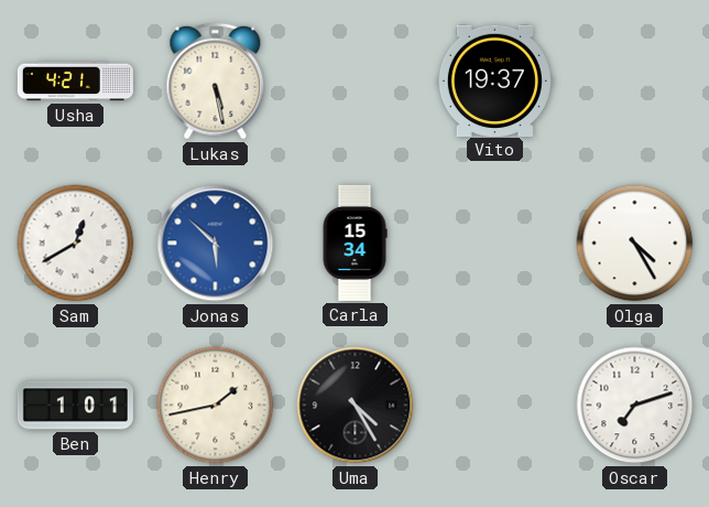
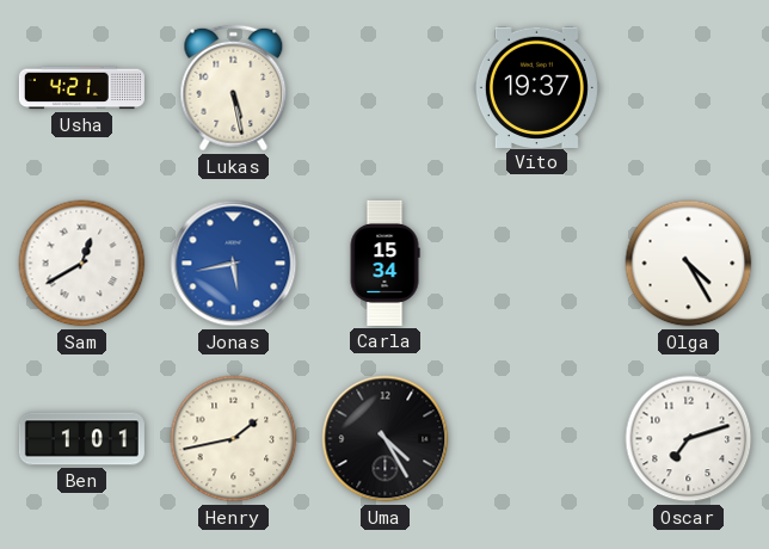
Jonas: 5:52 -> 5:43
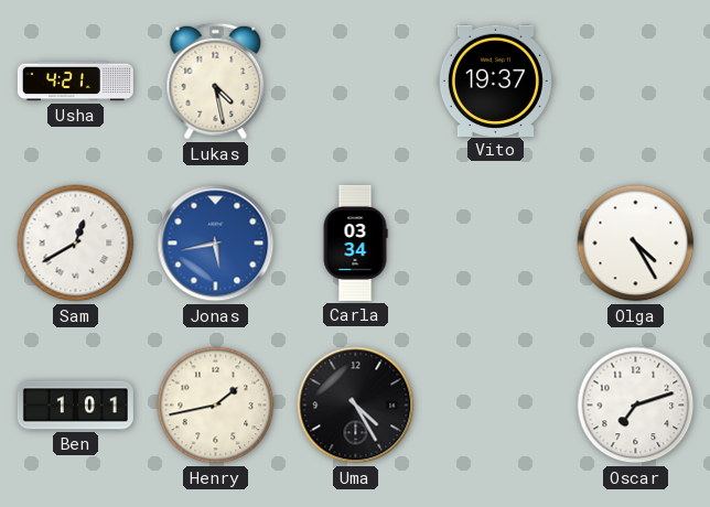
Lukas: 5:28 -> 4:28
Carla: 15:34 -> 03:34
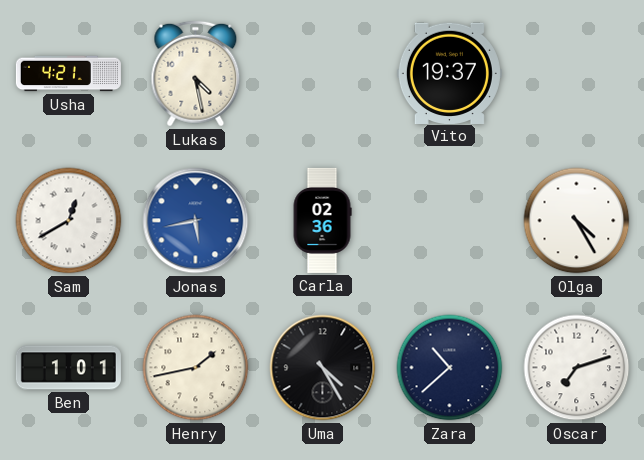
Carla: 03:34 -> 02:36
Zara: none -> 10:38
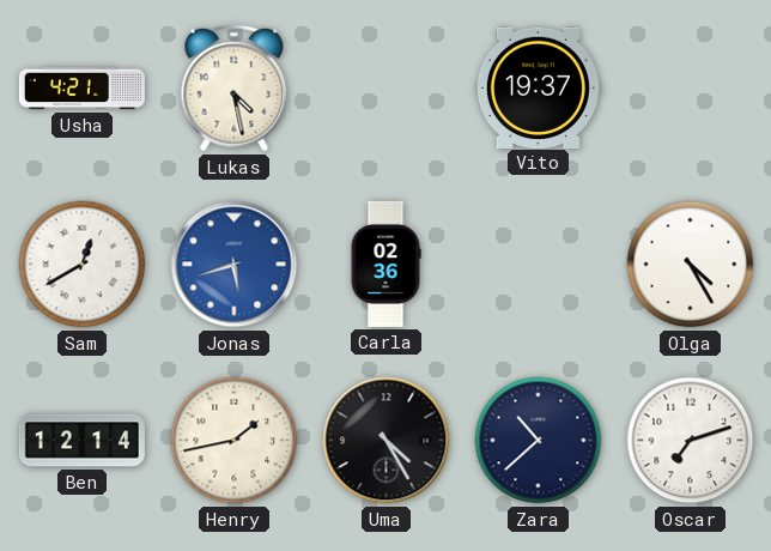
Jonas: 5:43 -> 5:42
Ben: 1:01 -> 12:14
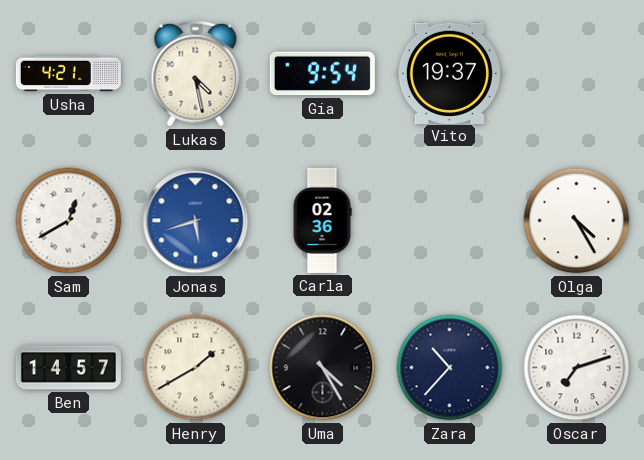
Gia: none -> 9:54
Ben: 12:14 -> 14:57
Henry: 1:43 -> 1:40
Zara: 10:38 -> 10:37
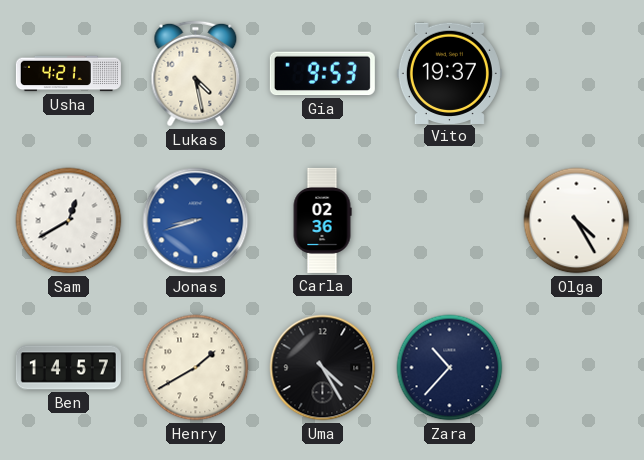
Gia: 9:54 -> 9:53
Jonas: 5:42 -> 8:42
Oscar: 7:12 -> none
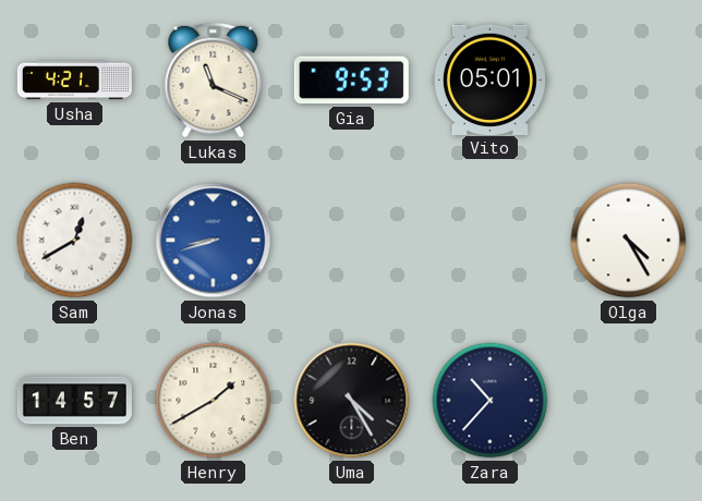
Lukas: 4:28 -> 11:19
Vito: 19:37 -> 05:01
Carla: 02:36 -> none
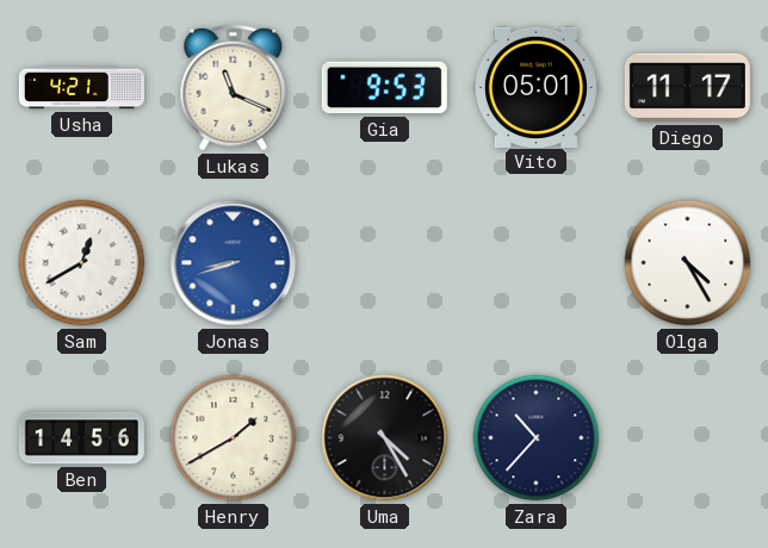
Diego: none -> 11:17
Ben: 14:57 -> 14:56
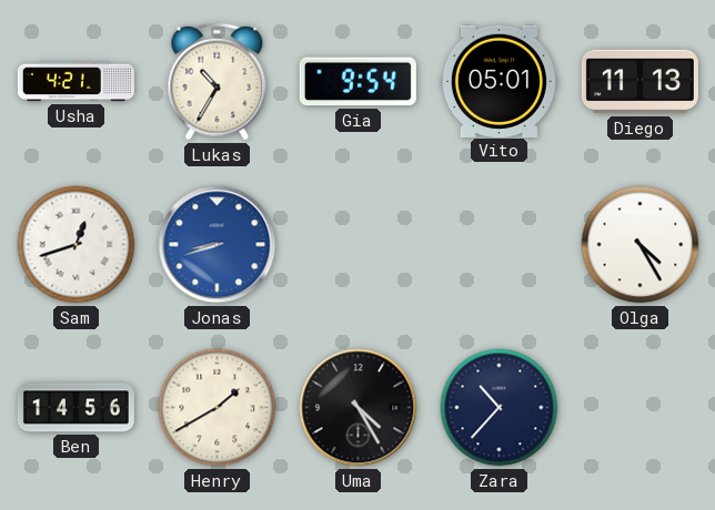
Lukas: 11:19 -> 10:35
Gia: 9:53 -> 9:54
Diego: 11:17 -> 11:13
Sam: 12:40 -> 12:42
